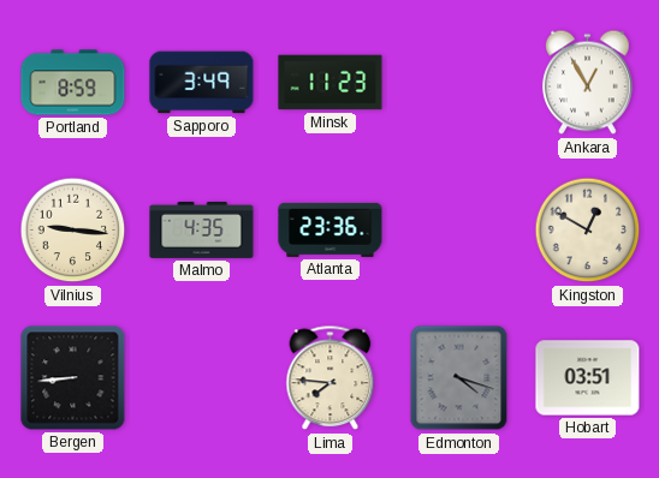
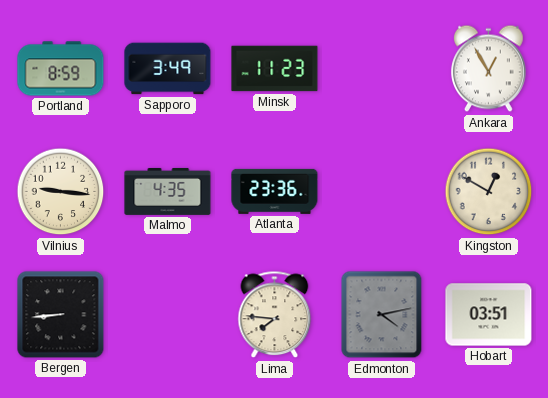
Edmonton: 4:18 -> 4:13
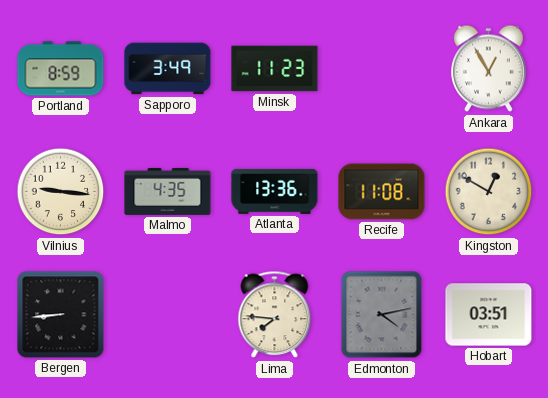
Atlanta: 23:36 -> 13:36
Recife: none -> 11:08
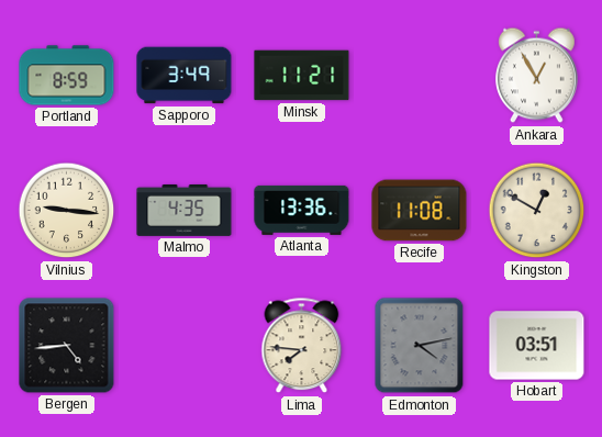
Minsk: 11:23 -> 11:21
Bergen: 8:44 -> 4:44
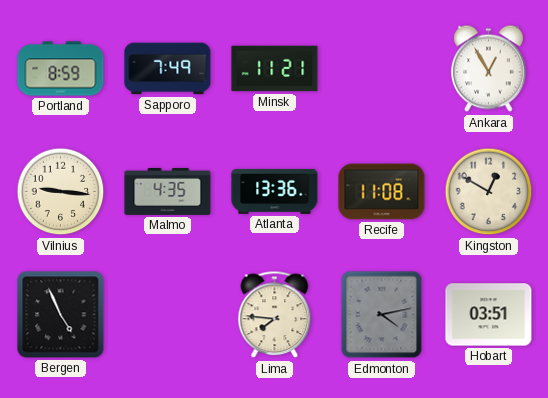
Sapporo: 3:49 -> 7:49
Bergen: 4:44 -> 4:56
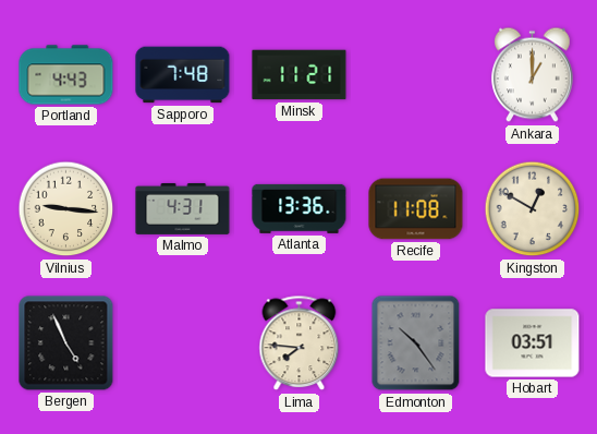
Portland: 8:59 -> 4:43
Sapporo: 7:49 -> 7:48
Ankara: 12:55 -> 1:00
Malmo: 4:35 -> 4:31
Edmonton: 4:13 -> 10:24
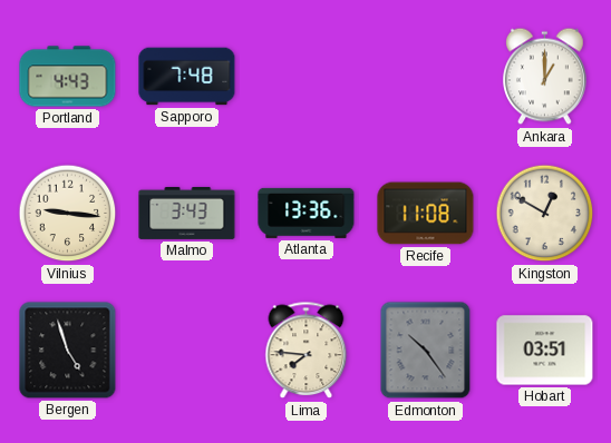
Minsk: 11:21 -> none
Malmo: 4:31 -> 3:43
Bergen: 4:56 -> 4:57
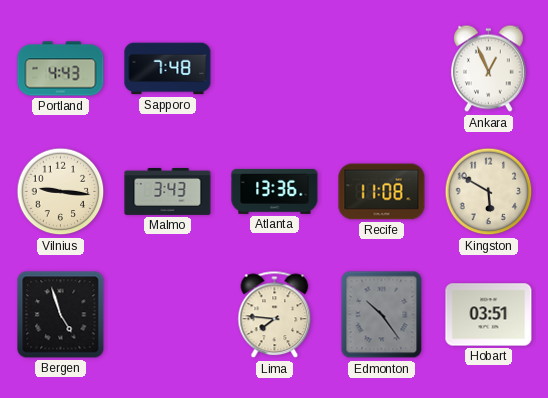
Ankara: 1:00 -> 12:56
Kingston: 12:50 -> 5:50
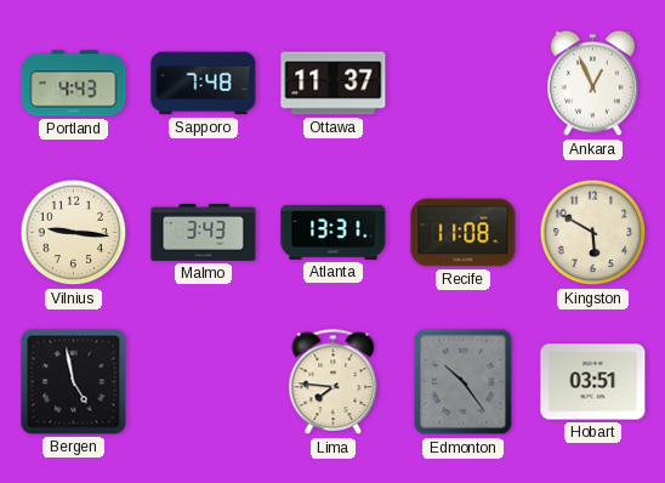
Ottawa: none -> 11:37
Atlanta: 13:36 -> 13:31
Bergen: 4:57 -> 4:58
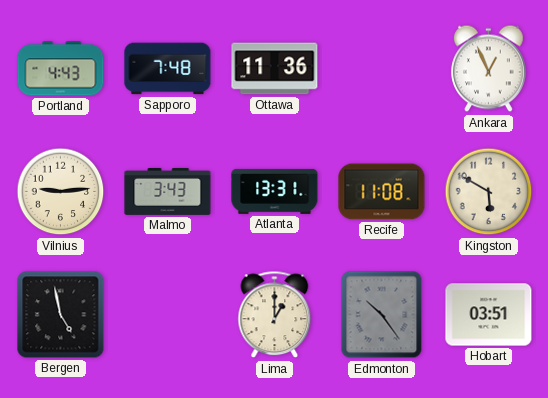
Ottawa: 11:37 -> 11:36
Vilnius: 9:16 -> 9:14
Lima: 7:46 -> 1:00
